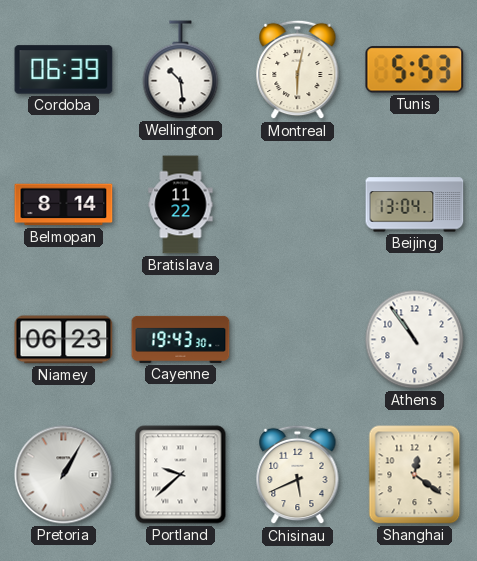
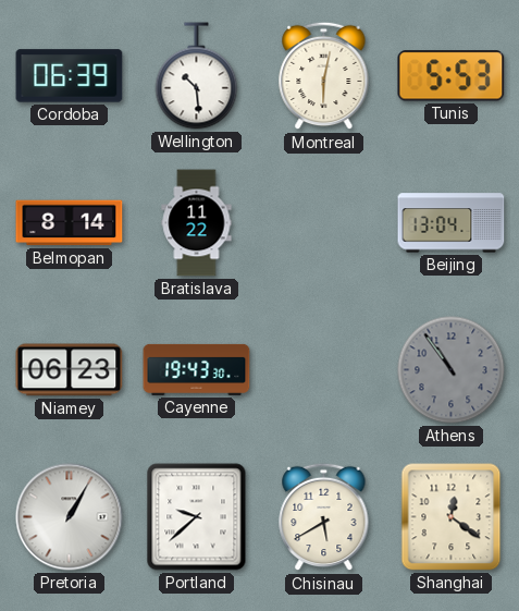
Athens dial: white -> grey
Chisinau: 5:41 -> 5:40
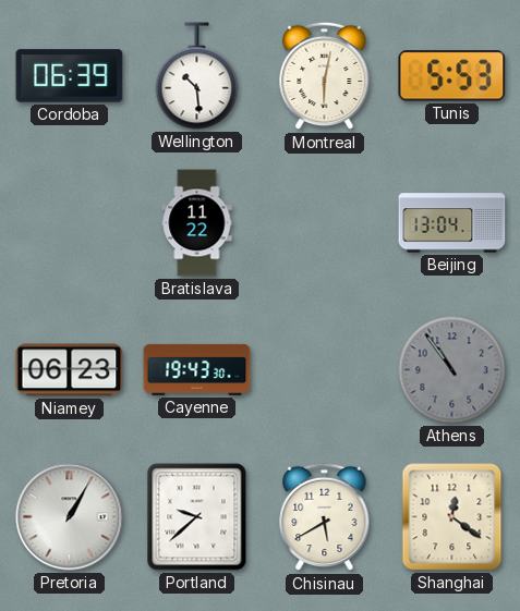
Belmopan: 8:14 -> none
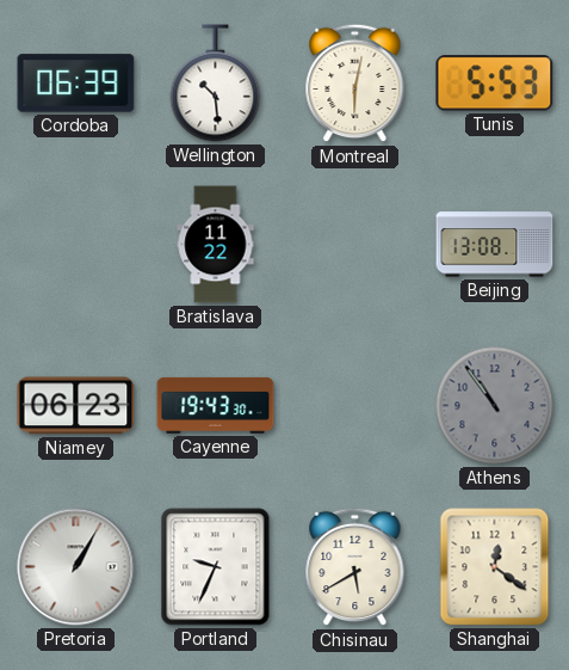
Beijing: 13:04 -> 13:08
Portland: 9:38 -> 9:34
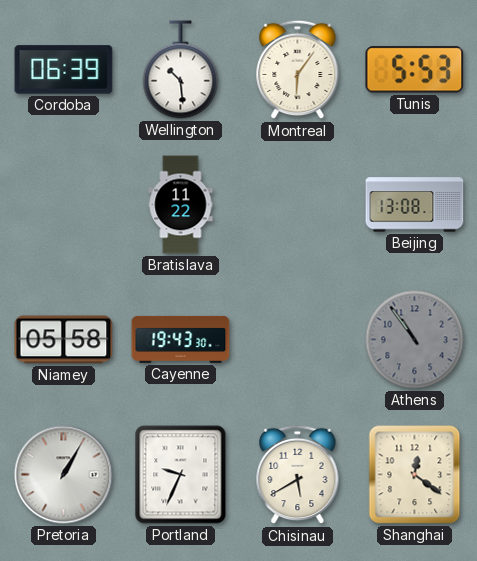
Montreal: 6:02 -> 6:06
Niamey: 06:23 -> 05:58
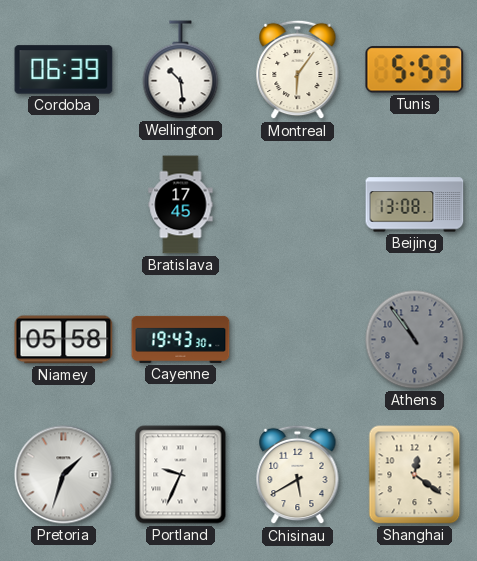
Bratislava: 11:22 -> 17:45
Pretoria: 1:05 -> 1:33
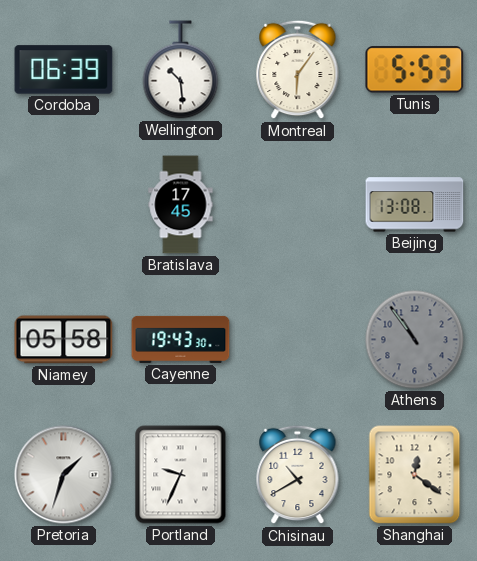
Chisinau: 5:40 -> 10:40
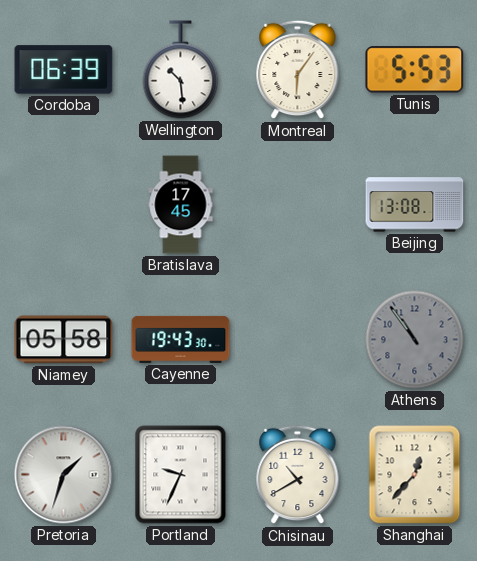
Shanghai: 12:21 -> 12:37
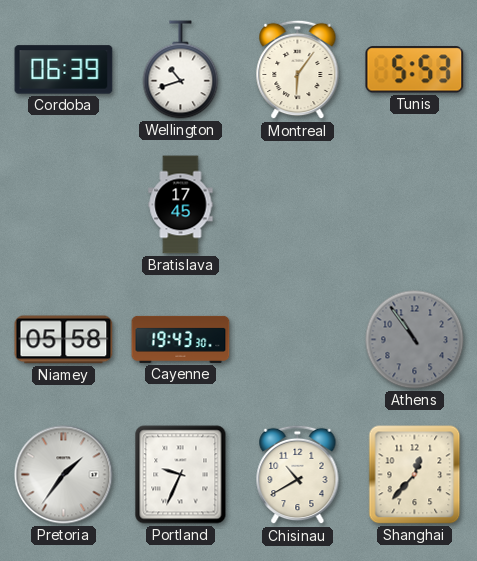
Wellington: 10:29 -> 10:42
Beijing: 13:08 -> none
Pretoria: 1:33 -> 1:36
